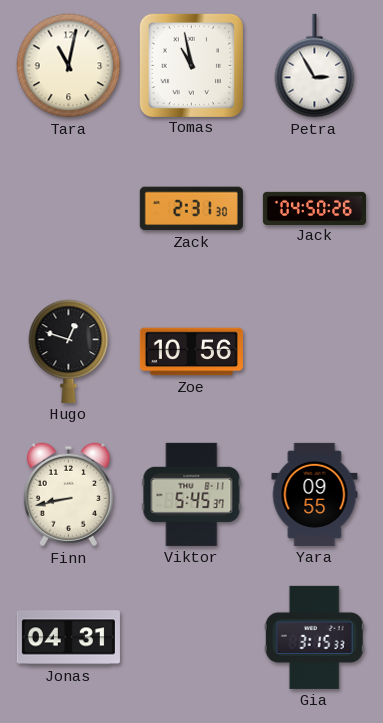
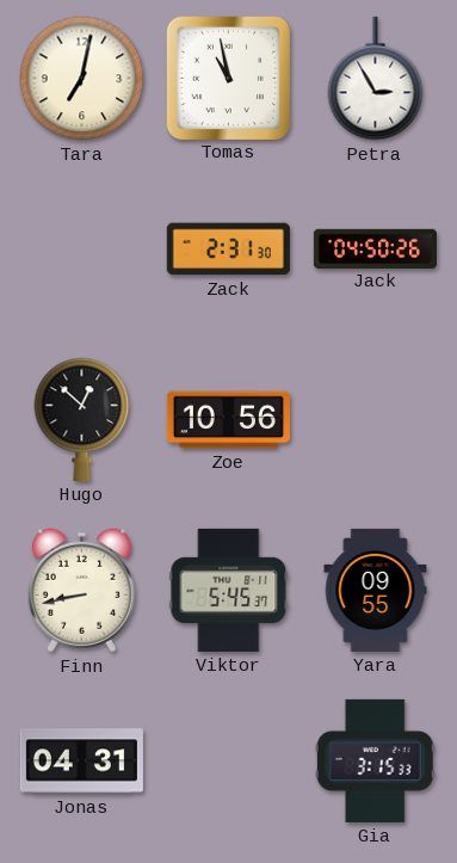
Tara: 11:02 -> 7:02
Hugo: 12:48 -> 12:52
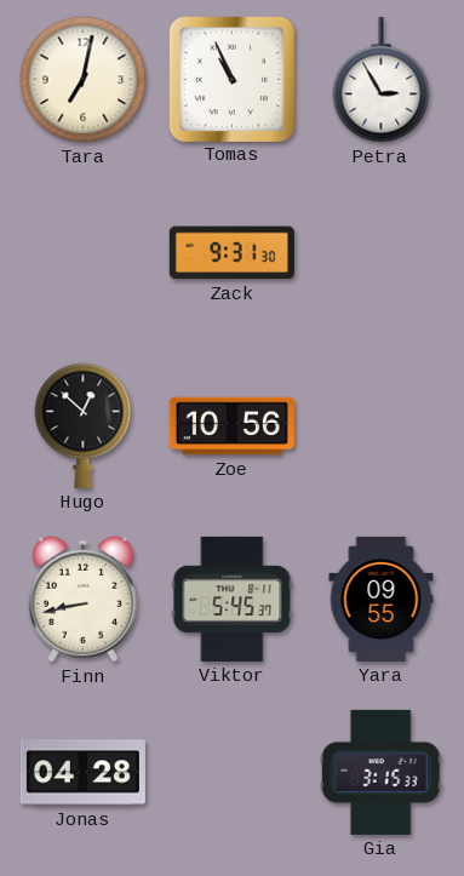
Tomas: 10:58 -> 10:56
Zack: 2:31 -> 9:31
Jack: 04:50 -> none
Jonas: 04:31 -> 04:28
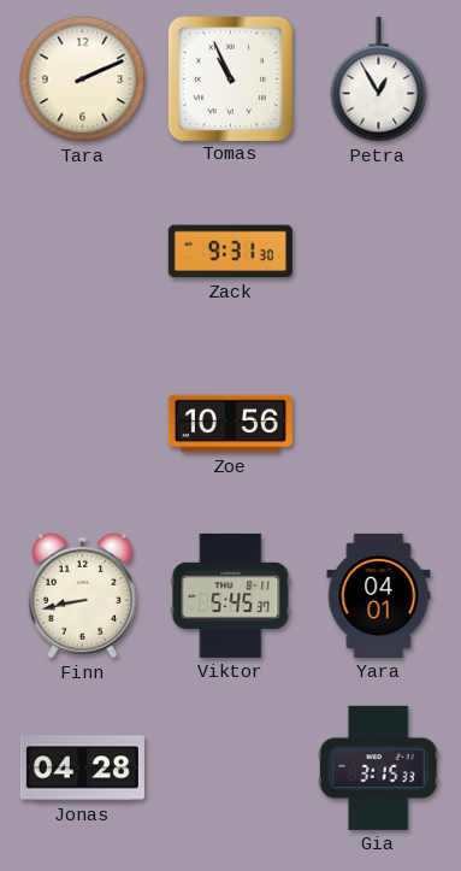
Tara: 7:02 -> 2:11
Petra: 2:55 -> 12:55
Hugo: 12:52 -> none
Yara: 09:55 -> 04:01
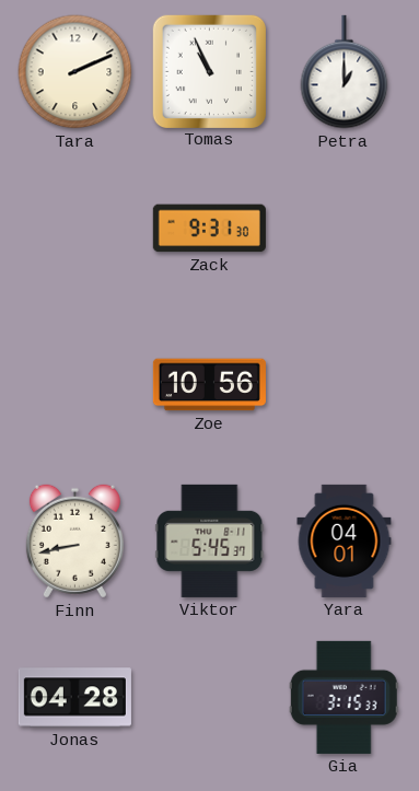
Petra: 12:55 -> 1:00
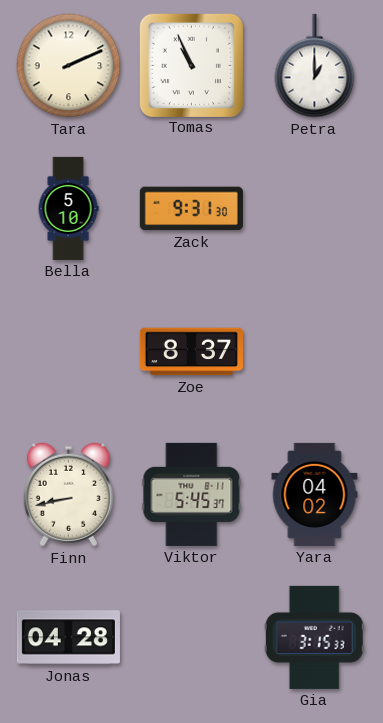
Bella: none -> 5:10
Zoe: 10:56 -> 8:37
Yara: 04:01 -> 04:02
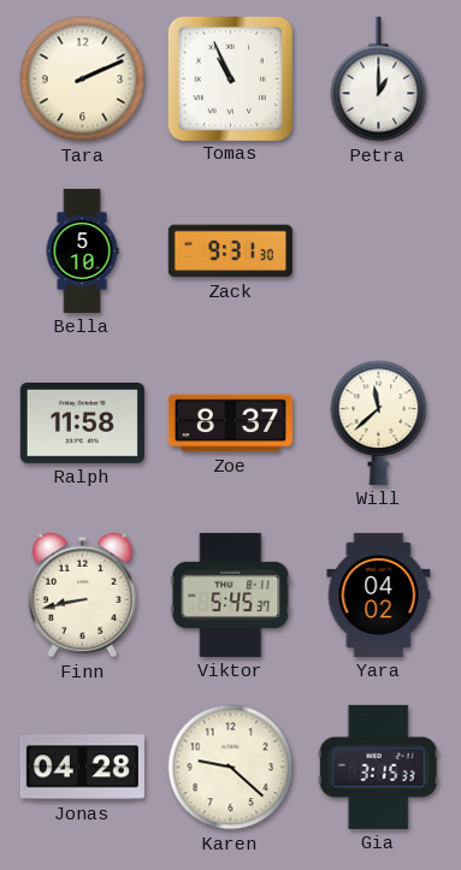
Ralph: none -> 11:58
Will: none -> 11:38
Karen: none -> 9:22
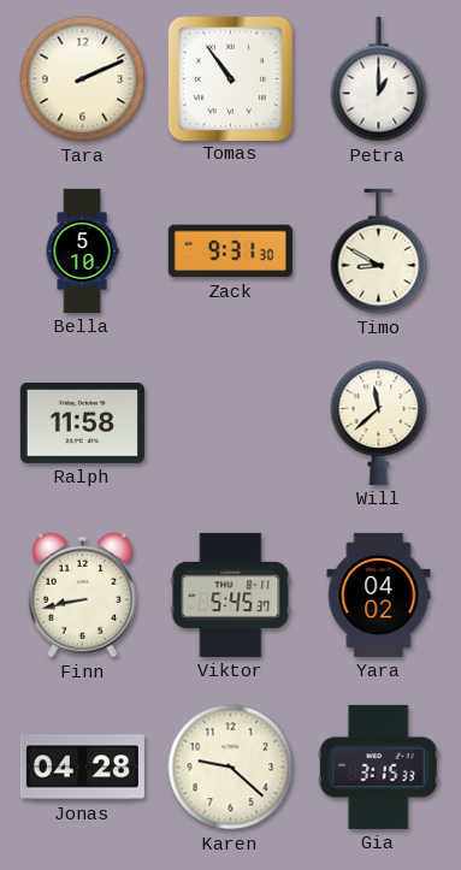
Tomas: 10:56 -> 10:54
Timo: none -> 8:50
Zoe: 8:37 -> none
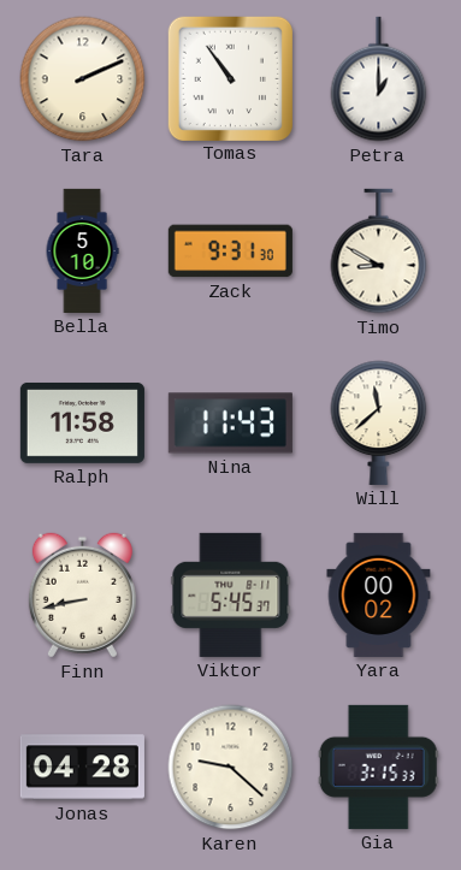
Nina: none -> 11:43
Yara: 04:02 -> 00:02
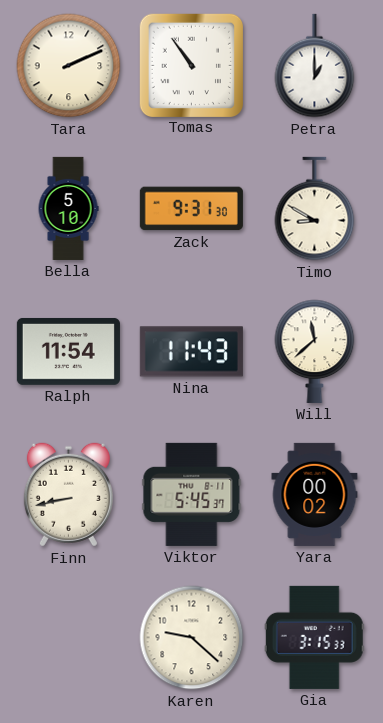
Ralph: 11:58 -> 11:54
Jonas: 04:28 -> none
